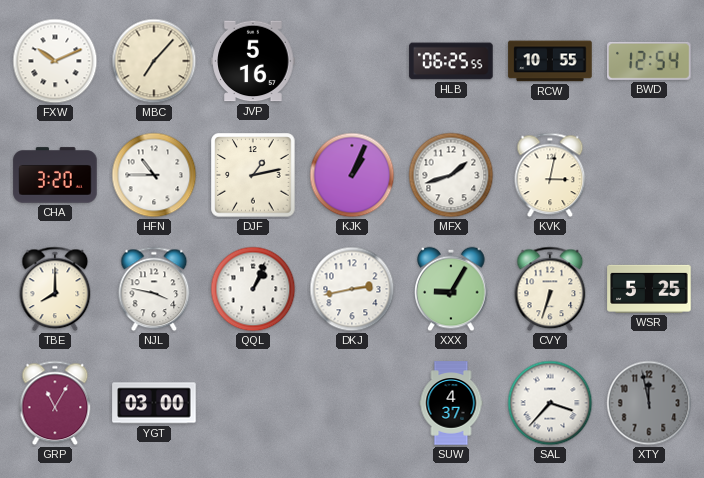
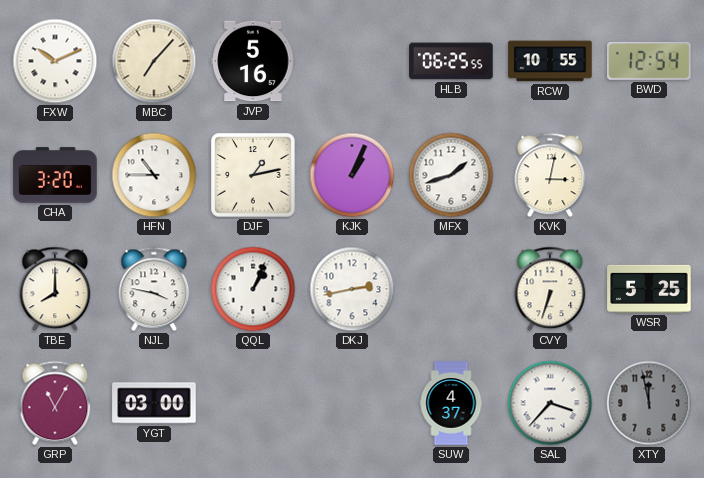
XXX: 9:05 -> none
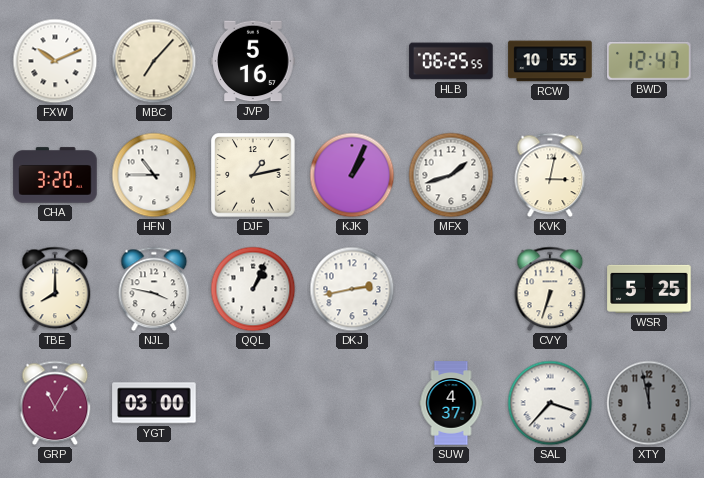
BWD: 12:54 -> 12:47
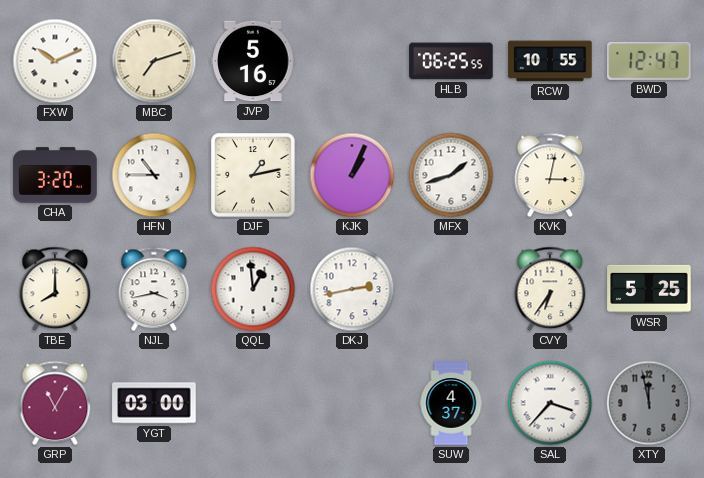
MBC: 7:07 -> 7:12
NJL: 3:47 -> 3:43
QQL: 1:04 -> 12:59
CVY: 6:33 -> 6:36
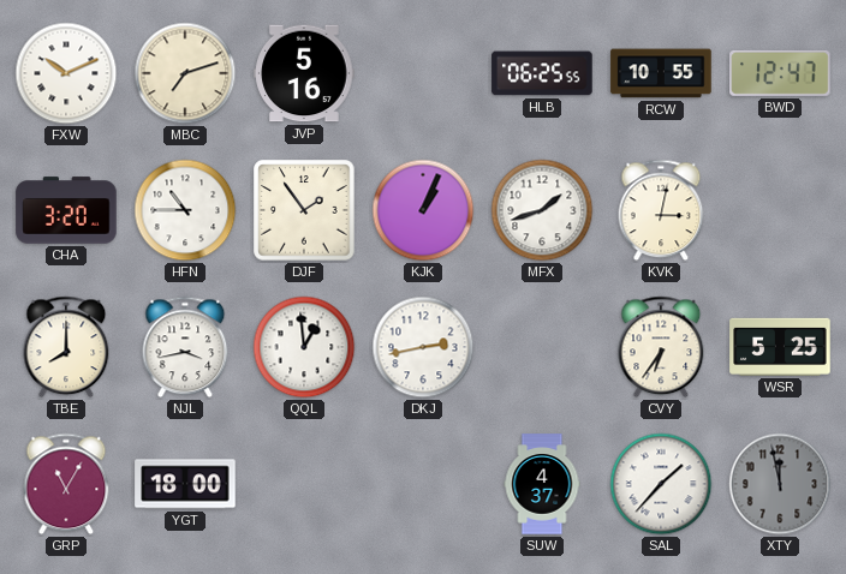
DJF: 1:13 -> 1:54
YGT: 03:00 -> 18:00
SAL: 3:37 -> 1:37
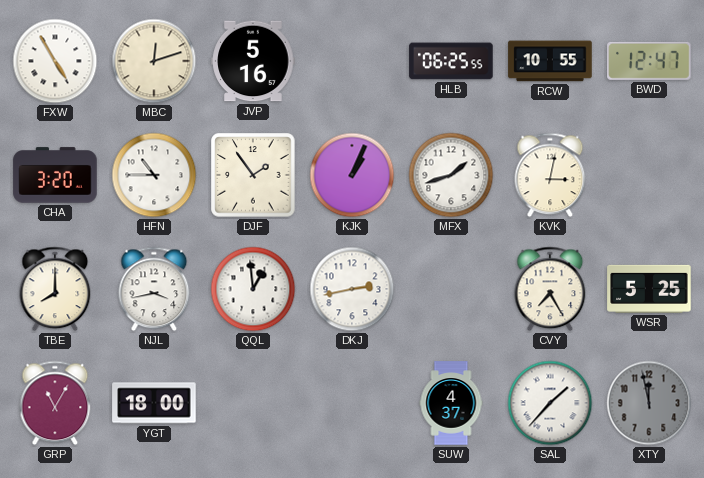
FXW: 10:11 -> 4:55
MBC: 7:12 -> 12:12
CVY: 6:36 -> 7:25
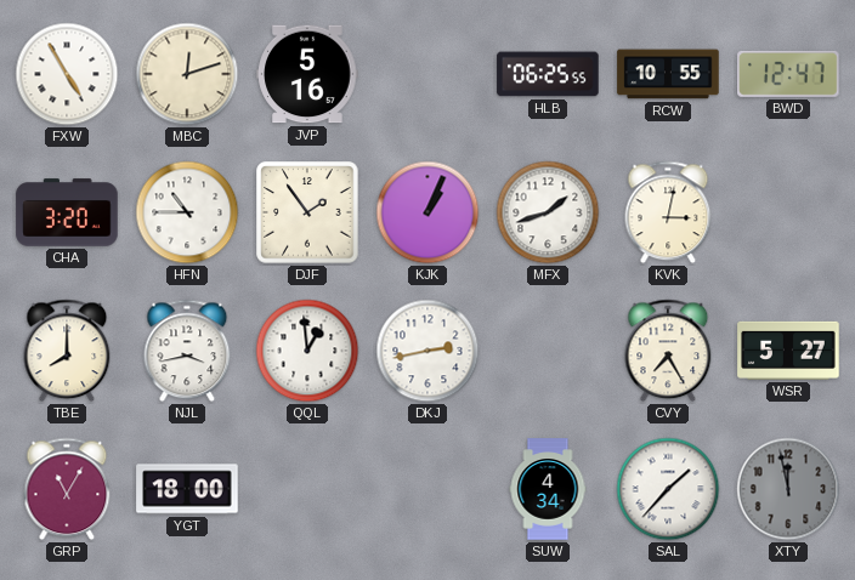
WSR: 5:25 -> 5:27
SUW: 4:37 -> 4:34
